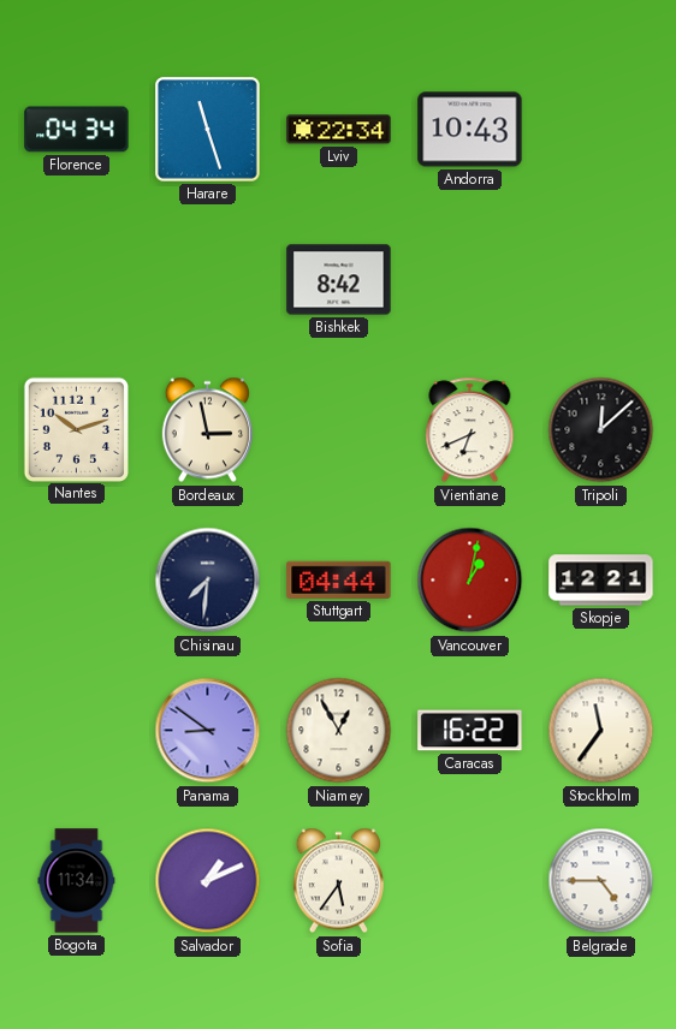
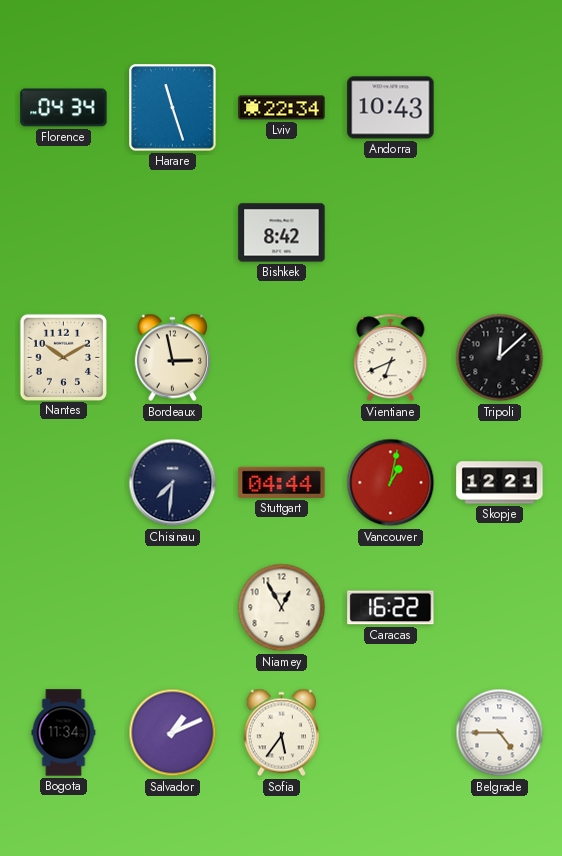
Nantes: 10:12 -> 10:10
Panama: 8:51 -> none
Stockholm: 11:36 -> none
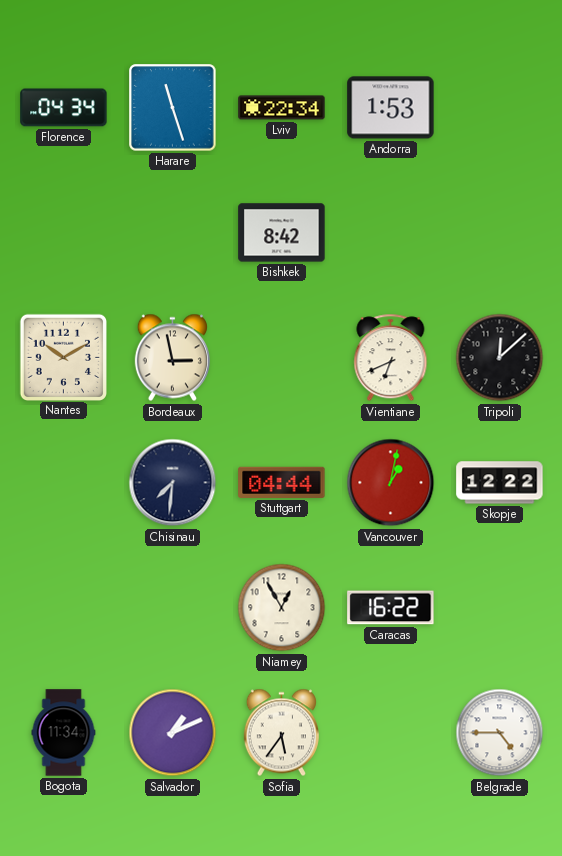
Andorra: 10:43 -> 1:53
Skopje: 12:21 -> 12:22
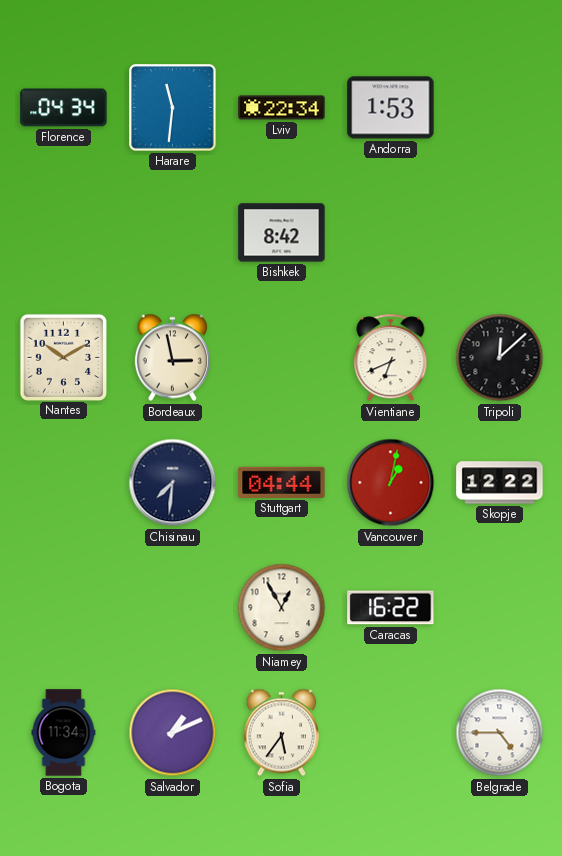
Harare: 11:27 -> 11:31
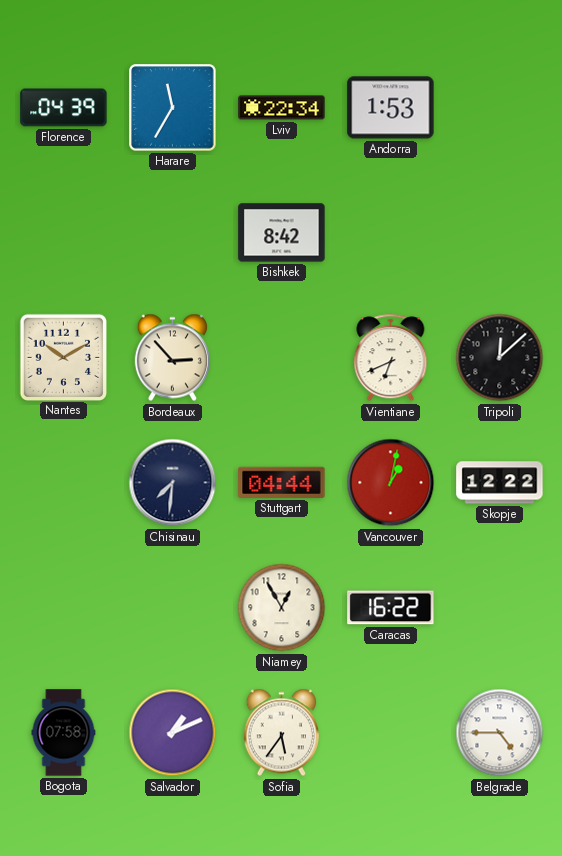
Florence: 04:34 -> 04:39
Harare: 11:31 -> 11:35
Bordeaux: 2:58 -> 2:53
Bogota: 11:34 -> 07:58
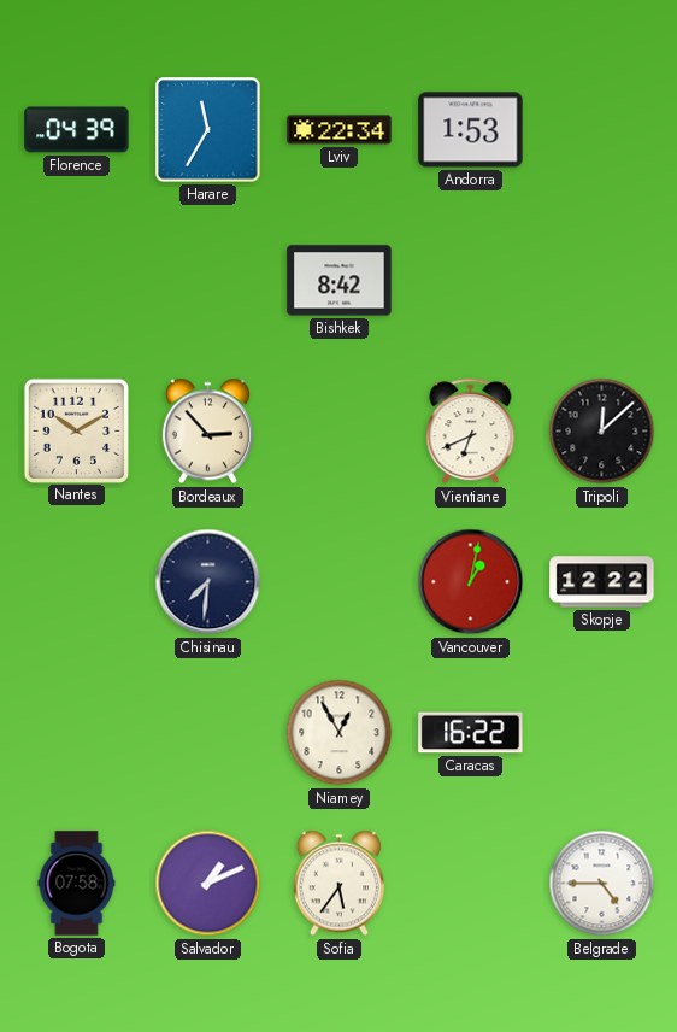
Stuttgart: 04:44 -> none
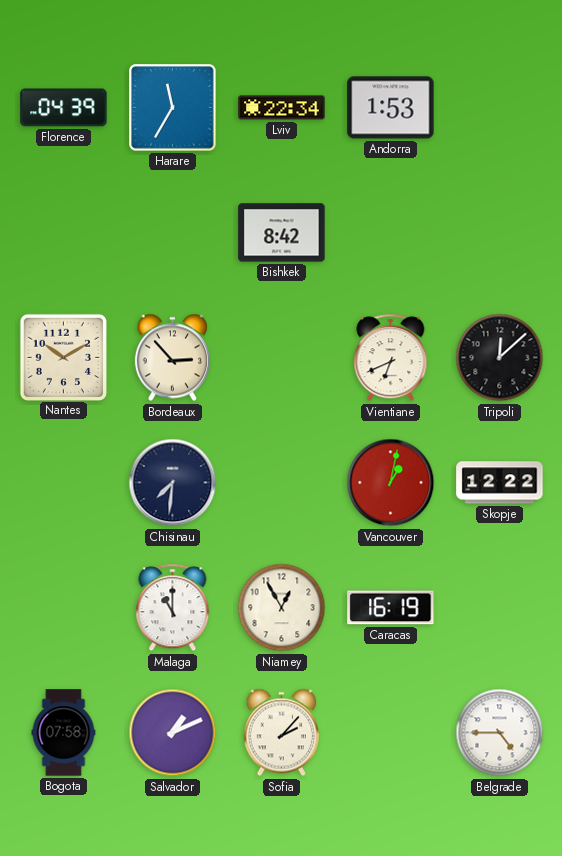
Malaga: none -> 11:00
Caracas: 16:22 -> 16:19
Sofia: 5:36 -> 2:07
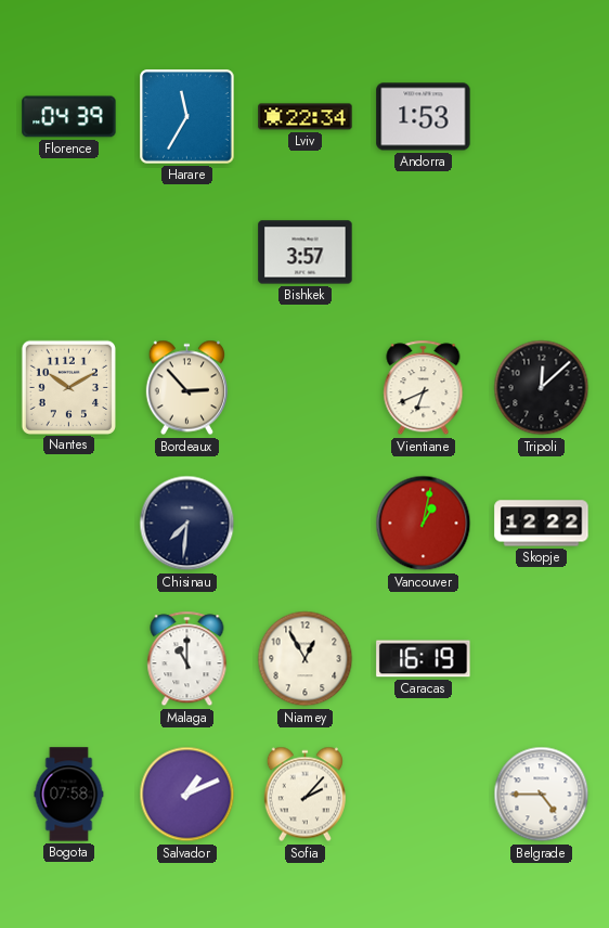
Bishkek: 8:42 -> 3:57
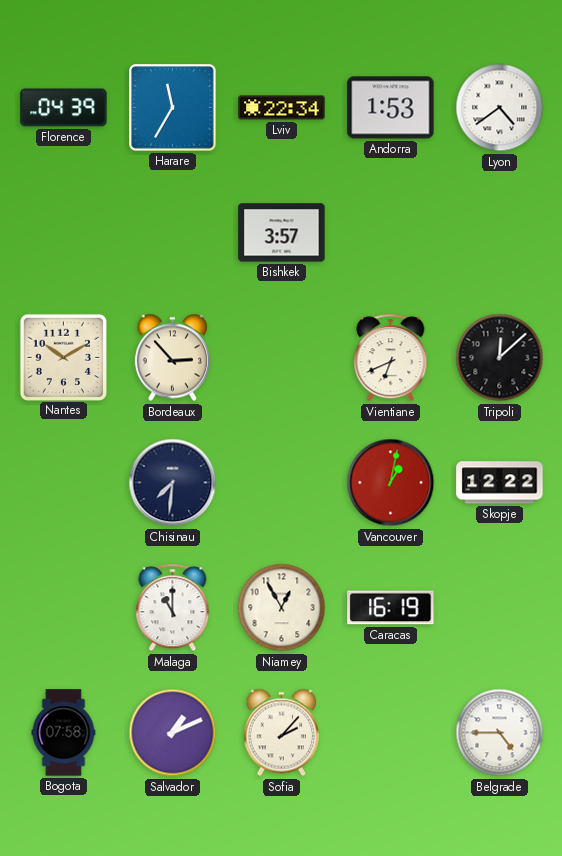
Lyon: none -> 4:39
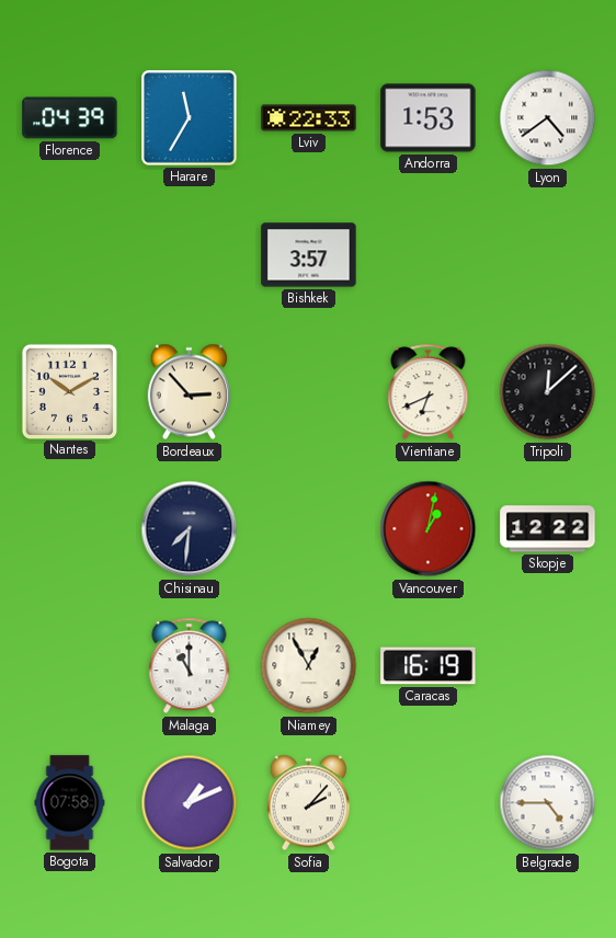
Lviv: 22:34 -> 22:33
